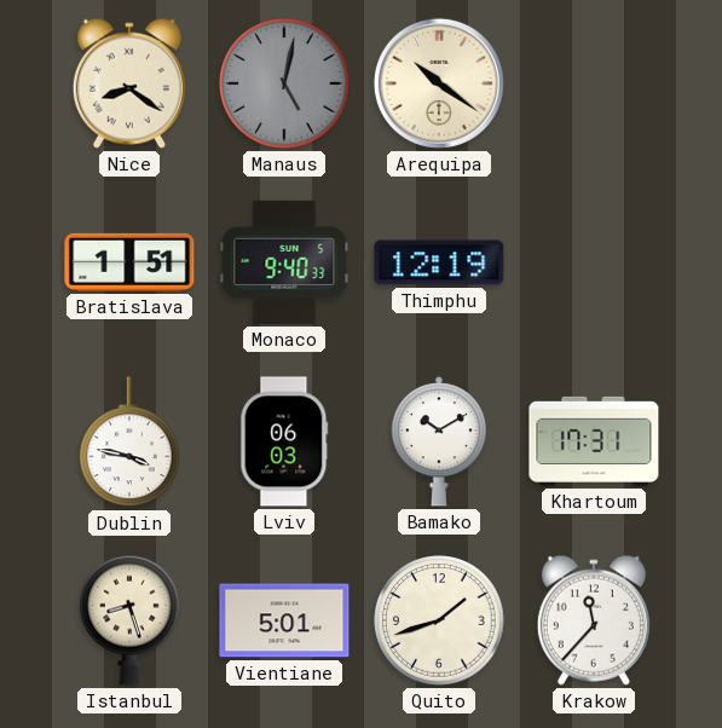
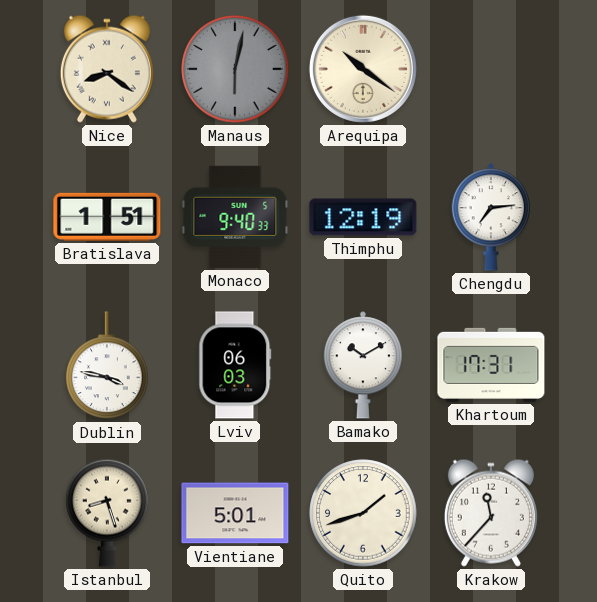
Manaus: 5:02 -> 6:02
Chengdu: none -> 7:14
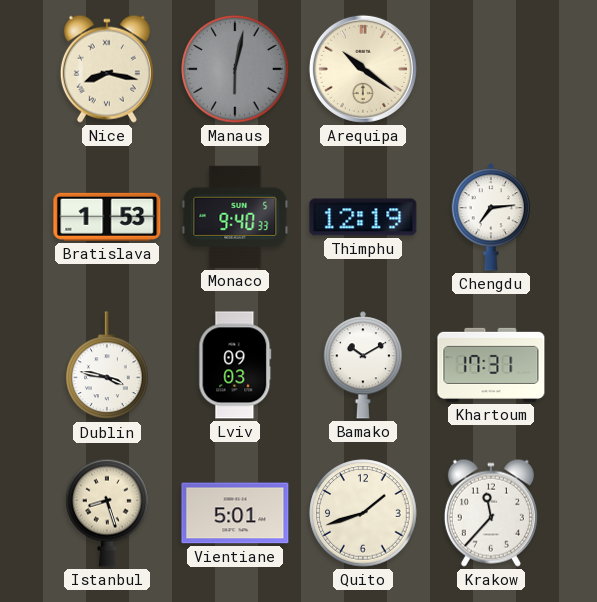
Nice: 8:21 -> 8:17
Bratislava: 1:51 -> 1:53
Lviv: 06:03 -> 09:03
